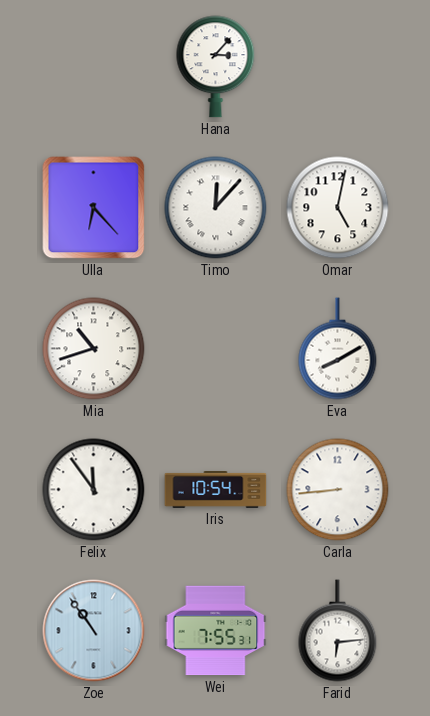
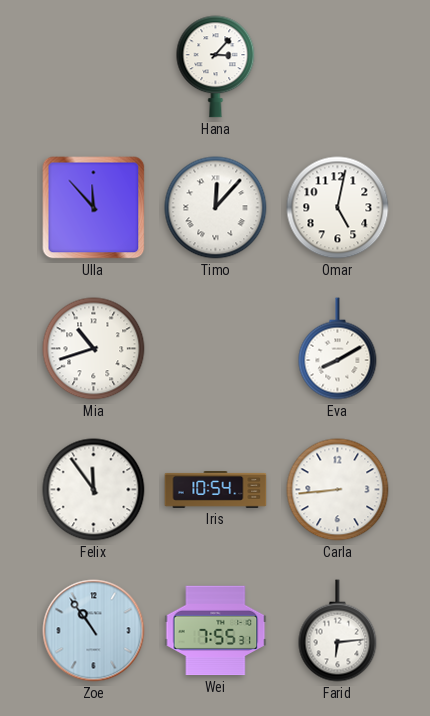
Ulla: 6:23 -> 11:53
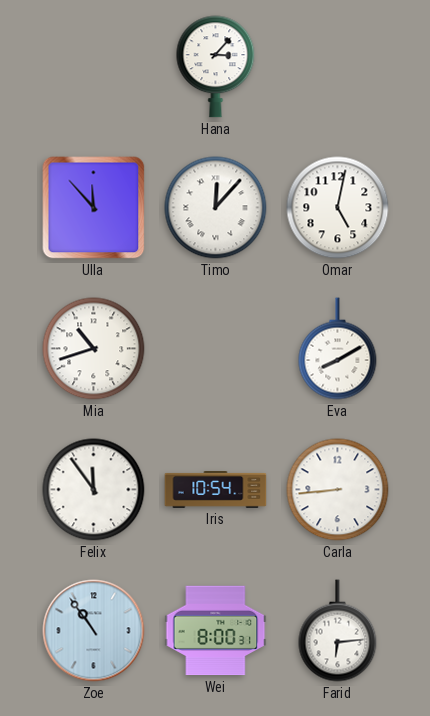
Wei: 7:55 -> 8:00
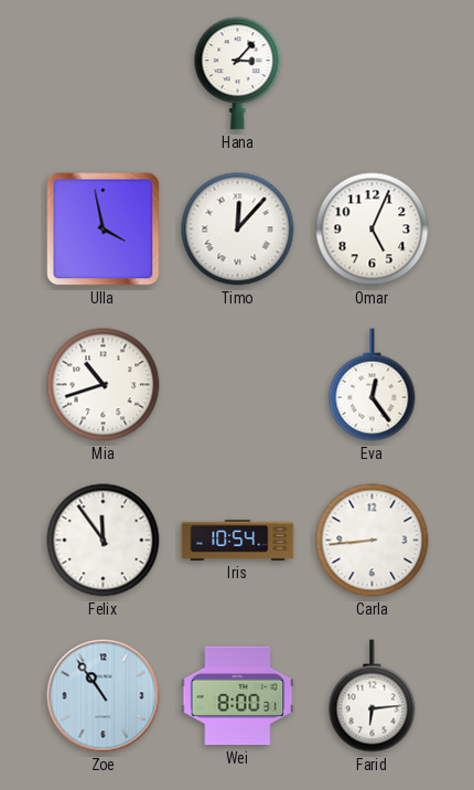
Ulla: 11:53 -> 3:58
Omar: 5:02 -> 5:04
Eva: 8:10 -> 12:24
